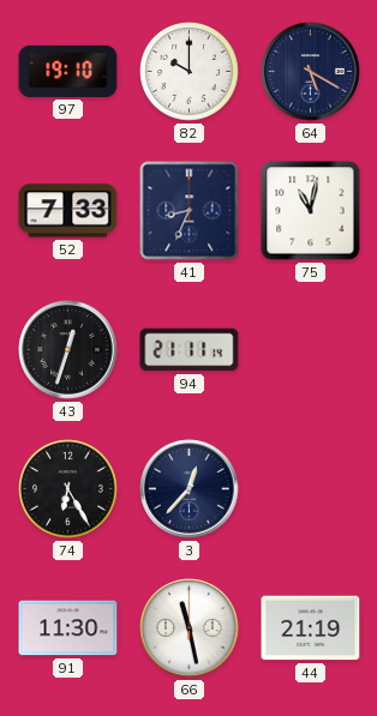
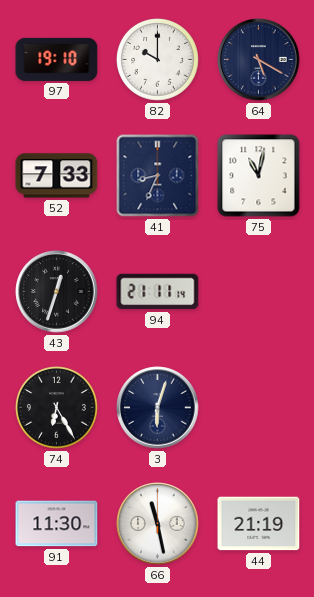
3: 12:37 -> 6:03
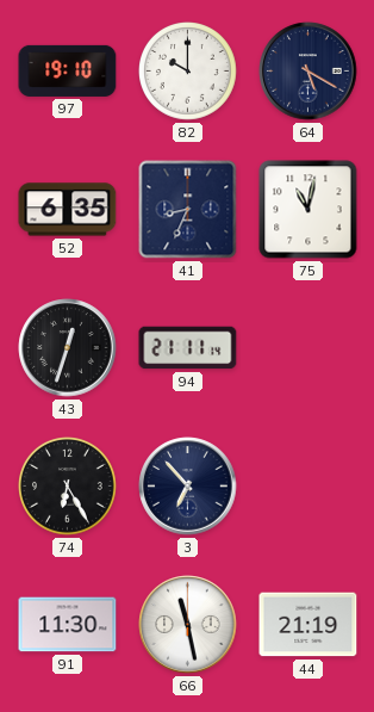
52: 7:33 -> 6:35
3: 6:03 -> 6:53
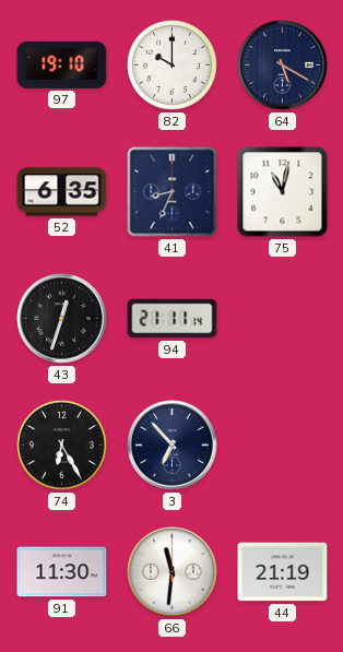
66: 11:28 -> 11:31
